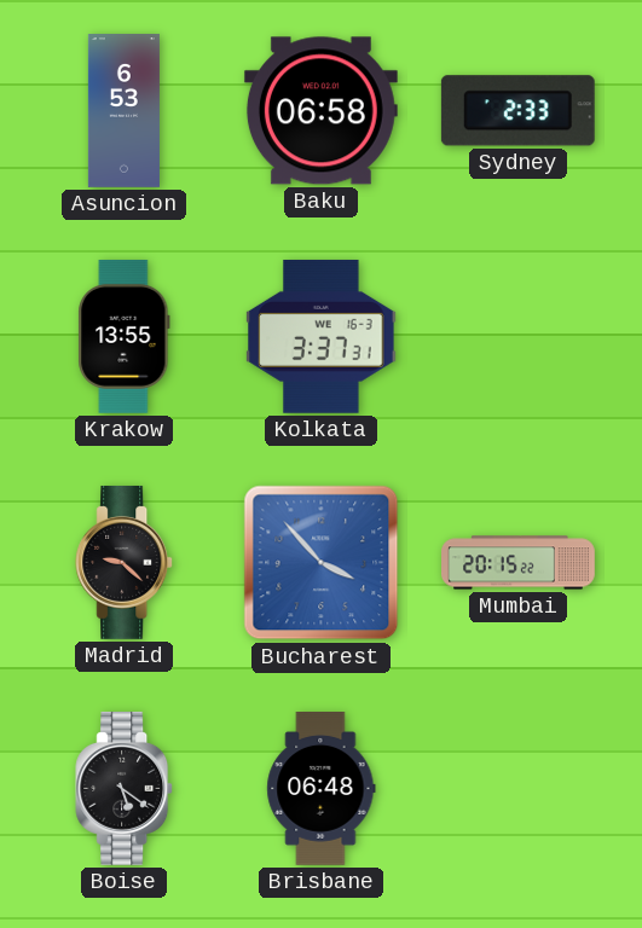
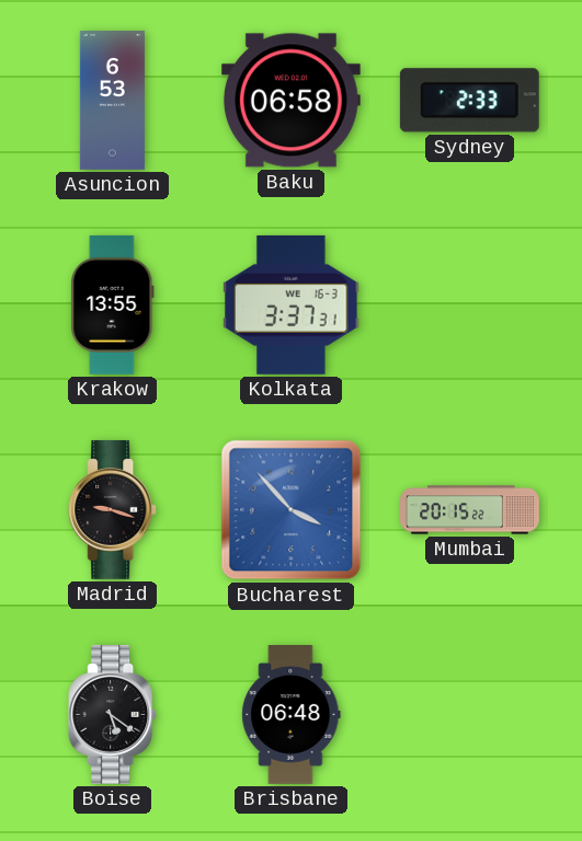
Madrid: 9:22 -> 9:18
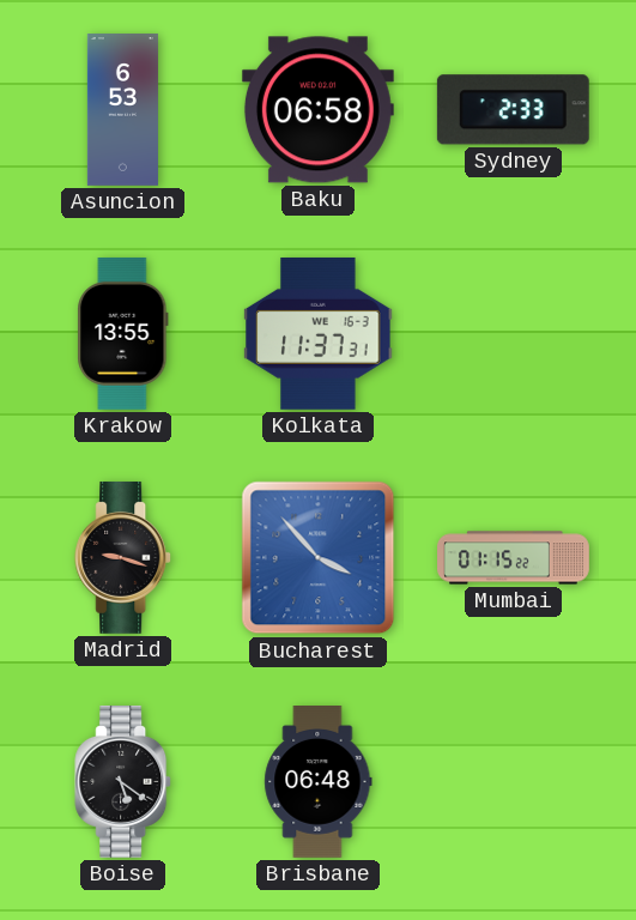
Kolkata: 3:37 -> 11:37
Mumbai: 20:15 -> 01:15
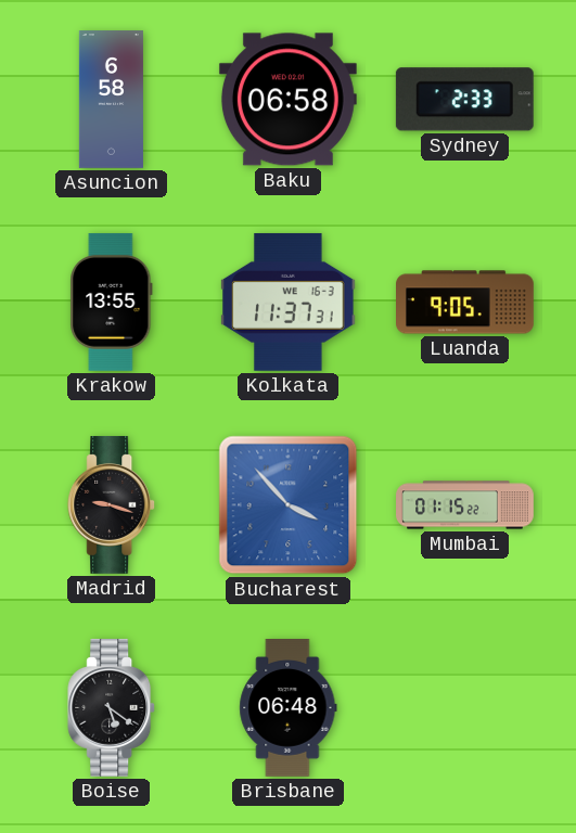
Asuncion: 6:53 -> 6:58
Luanda: none -> 9:05
